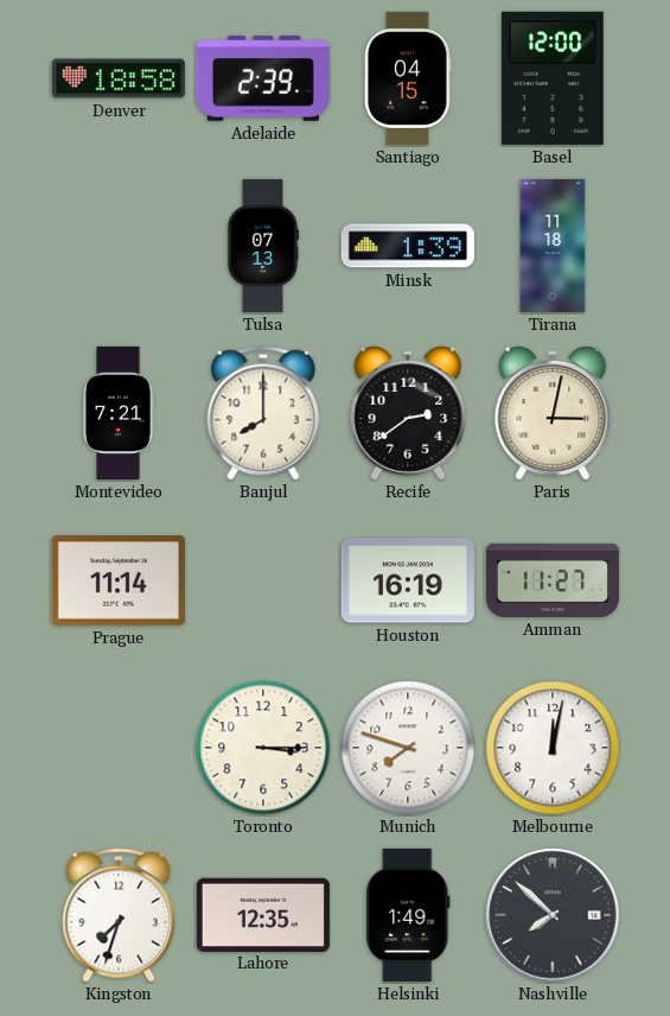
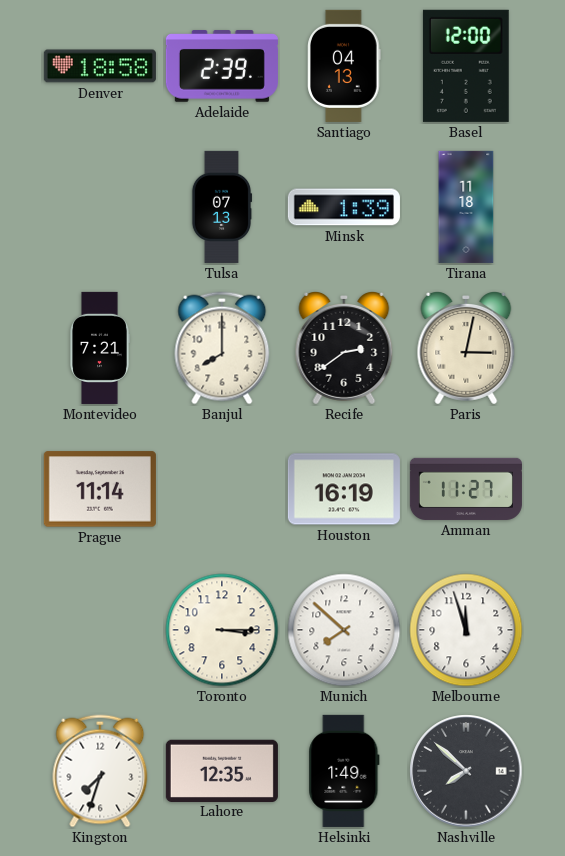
Santiago: 04:15 -> 04:13
Munich: 7:48 -> 7:52
Melbourne: 12:02 -> 11:57
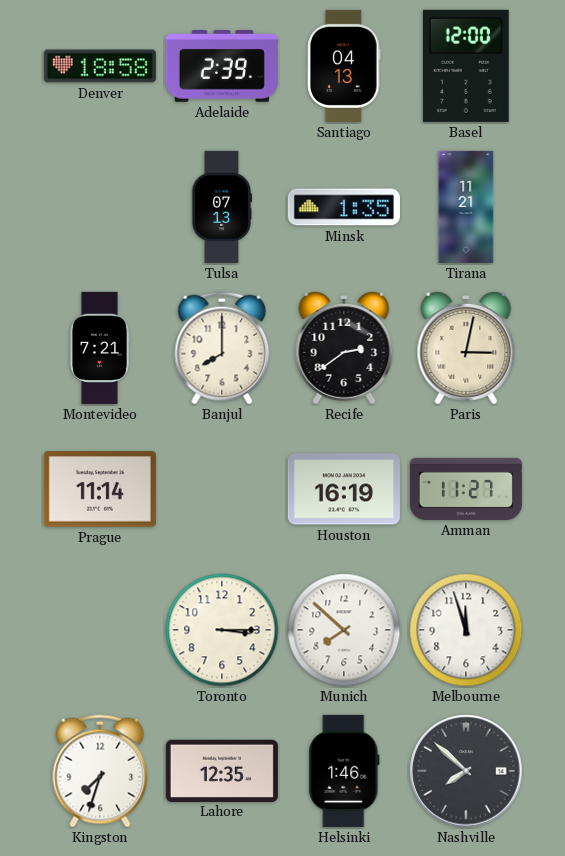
Minsk: 1:39 -> 1:35
Tirana: 11:18 -> 11:21
Helsinki: 1:49 -> 1:46
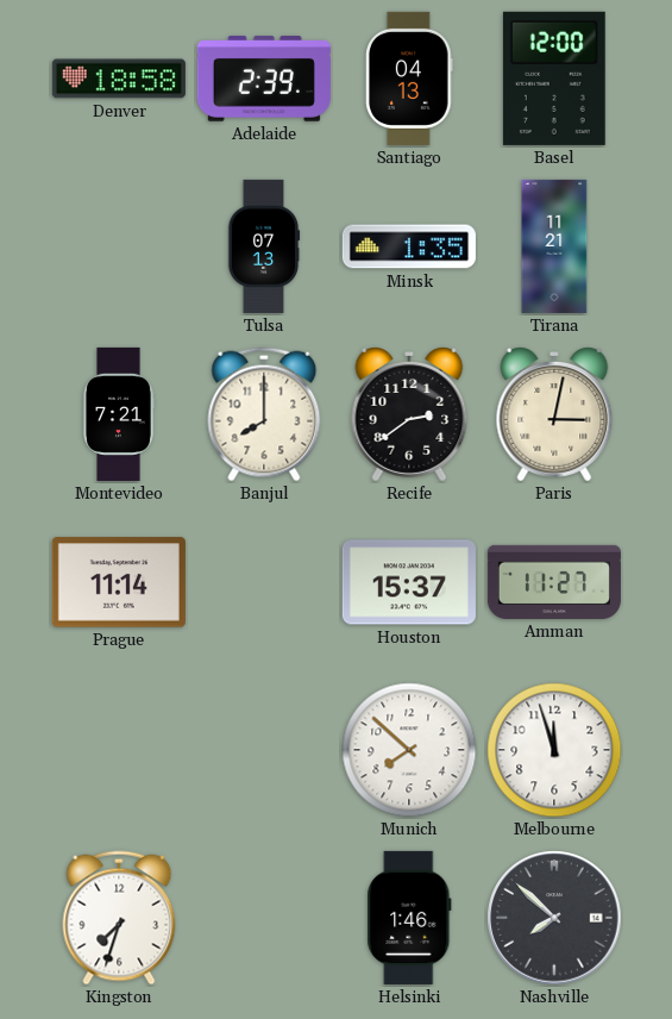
Houston: 16:19 -> 15:37
Toronto: 3:15 -> none
Lahore: 12:35 -> none
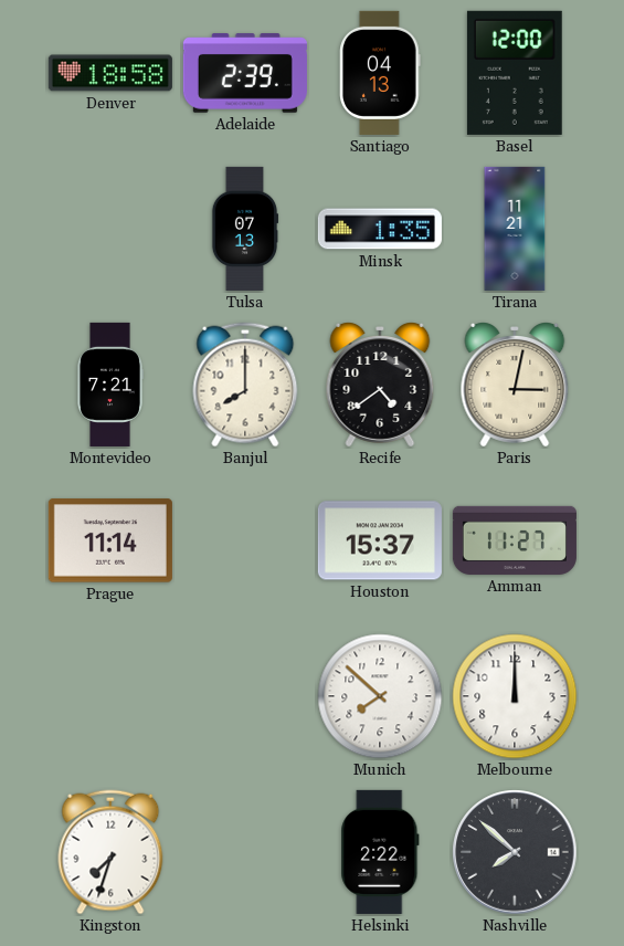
Recife: 2:39 -> 4:39
Melbourne: 11:57 -> 12:00
Helsinki: 1:46 -> 2:22
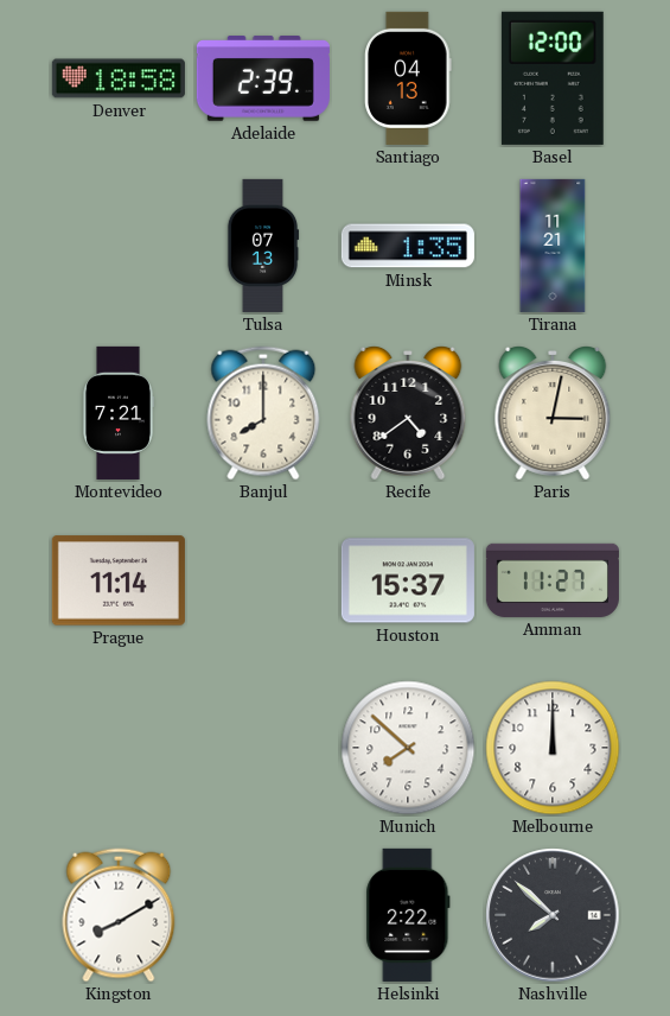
Kingston: 7:33 -> 8:10
